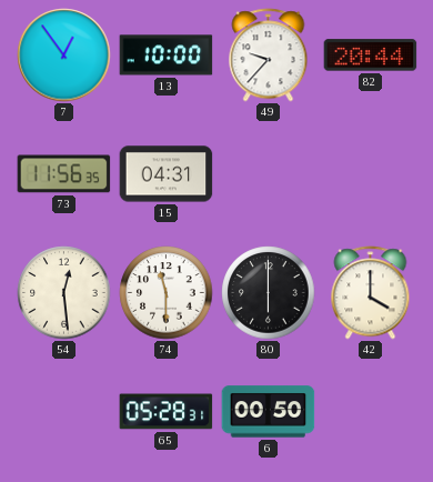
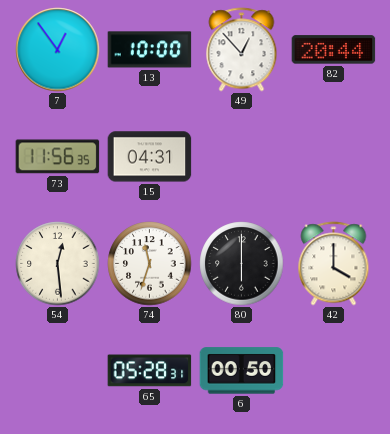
49: 9:37 -> 12:53
74: 11:30 -> 11:33
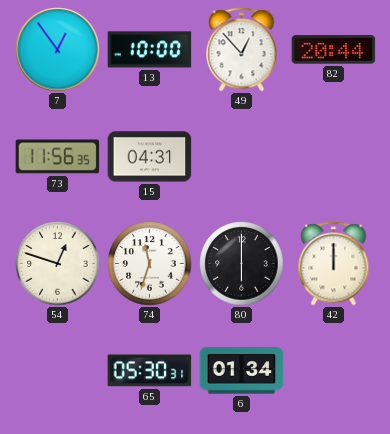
54: 12:29 -> 12:48
42: 4:00 -> 12:00
65: 05:28 -> 05:30
6: 00:50 -> 01:34
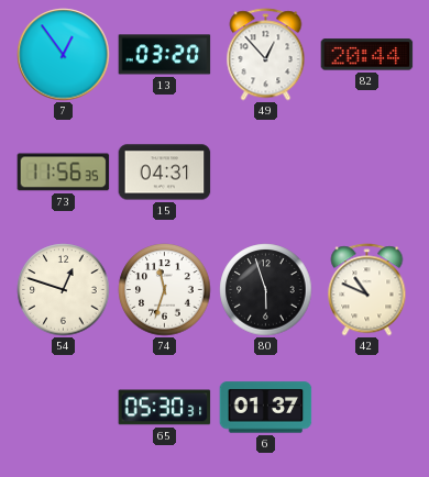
13: 10:00 -> 03:20
80: 6:00 -> 5:57
42: 12:00 -> 10:49
6: 01:34 -> 01:37
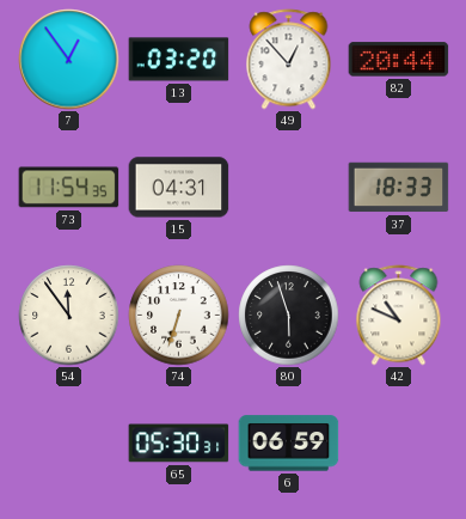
73: 11:56 -> 11:54
37: none -> 18:33
54: 12:48 -> 11:54
74: 11:33 -> 6:33
6: 01:37 -> 06:59
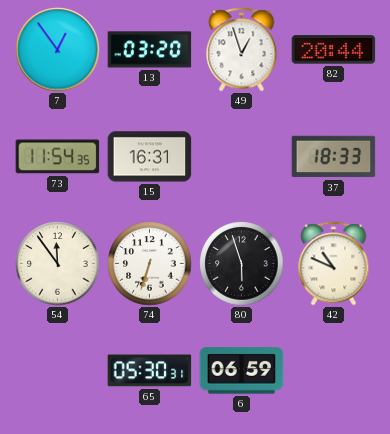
49: 12:53 -> 12:57
15: 04:31 -> 16:31
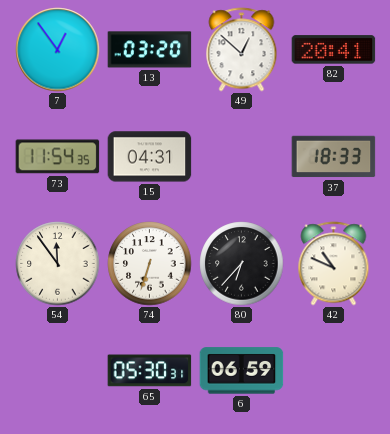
49: 12:57 -> 12:52
82: 20:44 -> 20:41
15: 16:31 -> 04:31
80: 5:57 -> 6:37
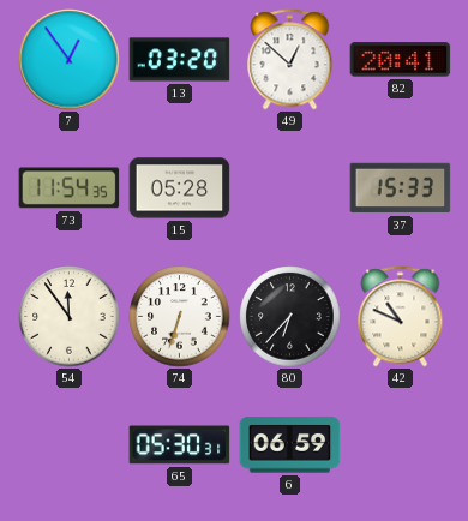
15: 04:31 -> 05:28
37: 18:33 -> 15:33
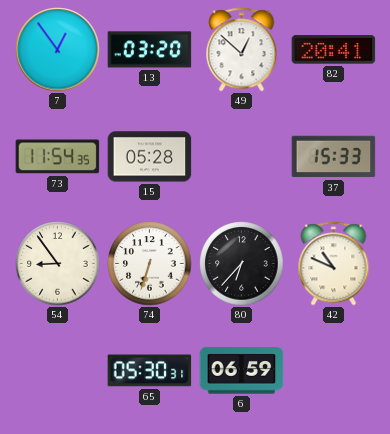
54: 11:54 -> 8:54
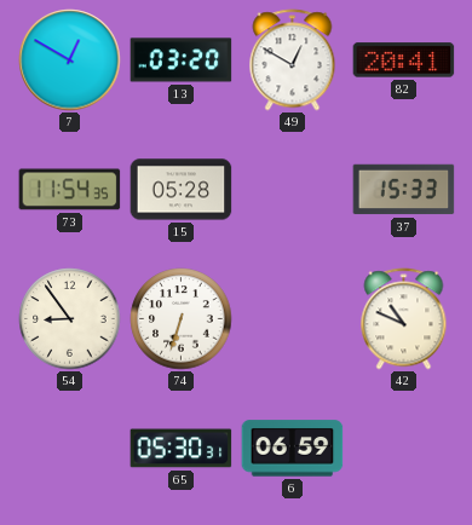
7: 12:54 -> 12:50
49: 12:52 -> 12:50
80: 6:37 -> none
